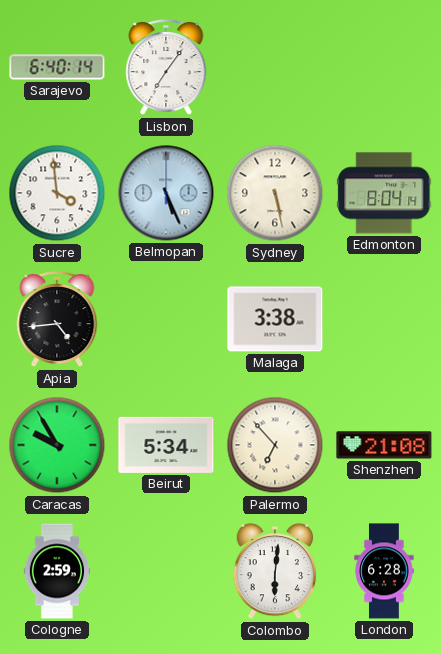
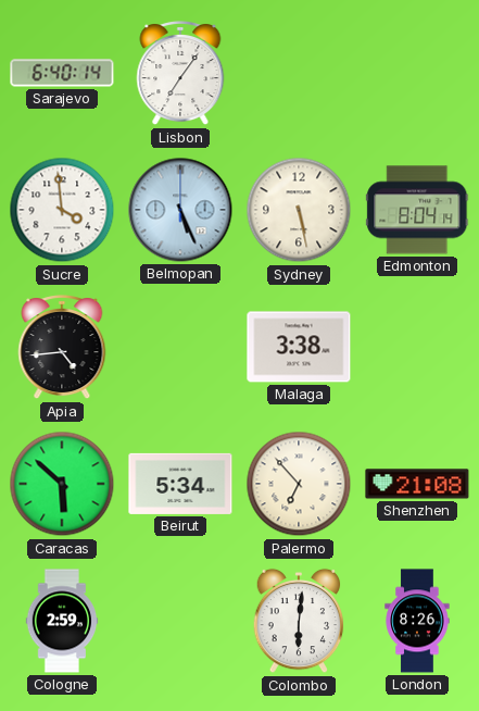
Caracas: 9:55 -> 5:52
London: 6:28 -> 8:26
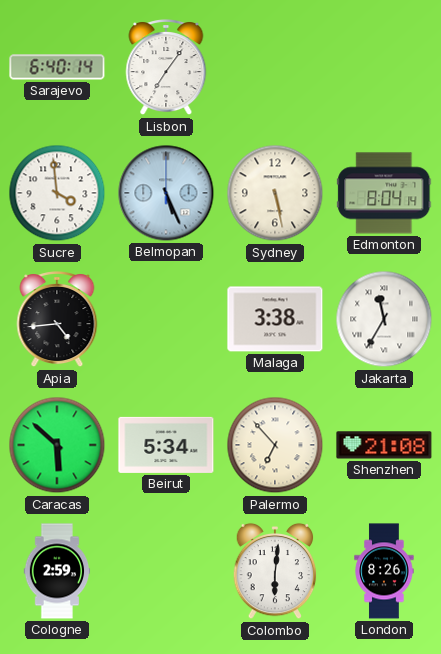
Jakarta: none -> 11:35
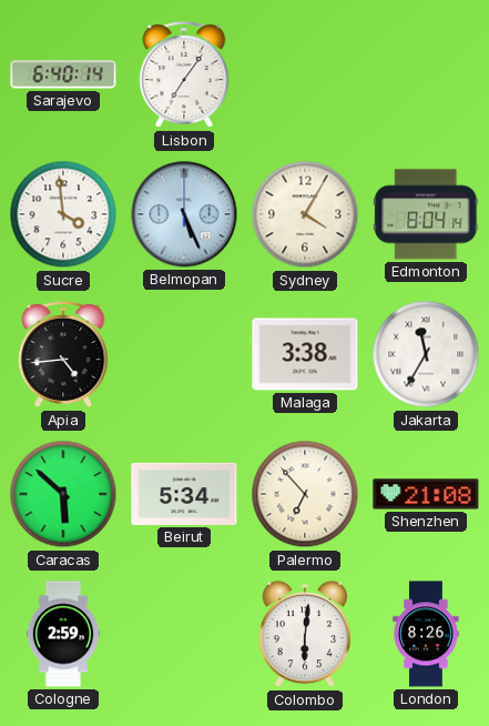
Sydney: 5:28 -> 4:05
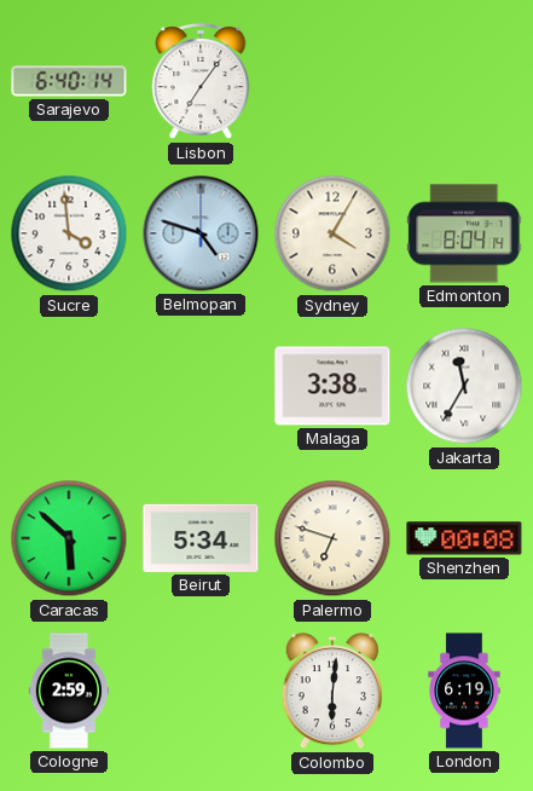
Belmopan: 5:26 -> 4:48
Apia: 4:44 -> none
Palermo: 6:53 -> 6:48
Shenzhen: 21:08 -> 00:08
London: 8:26 -> 6:19
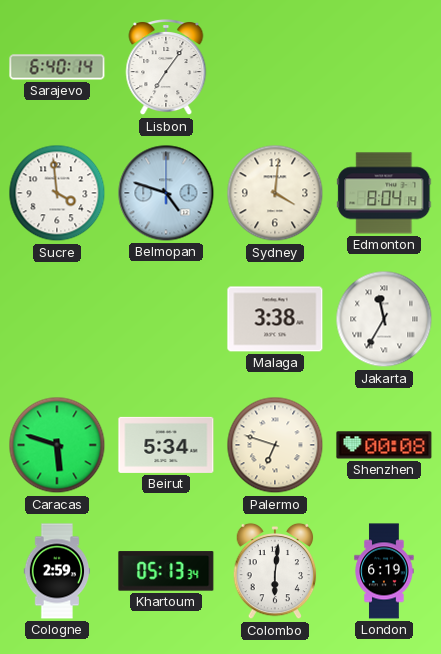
Sydney: 4:05 -> 4:01
Caracas: 5:52 -> 5:48
Khartoum: none -> 05:13
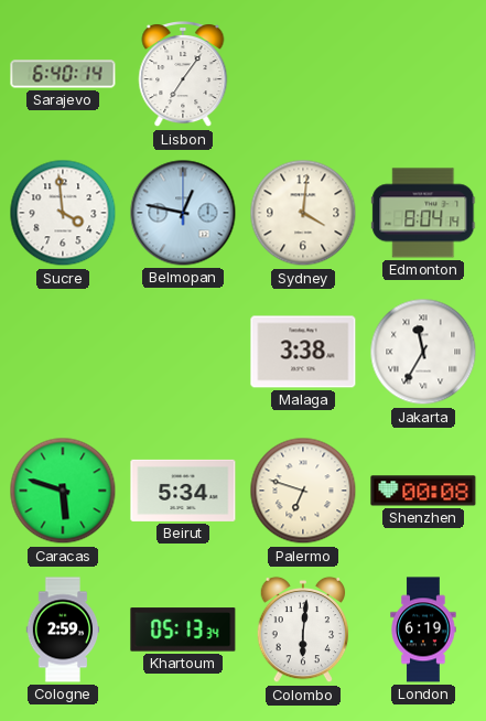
Belmopan: 4:48 -> 12:47
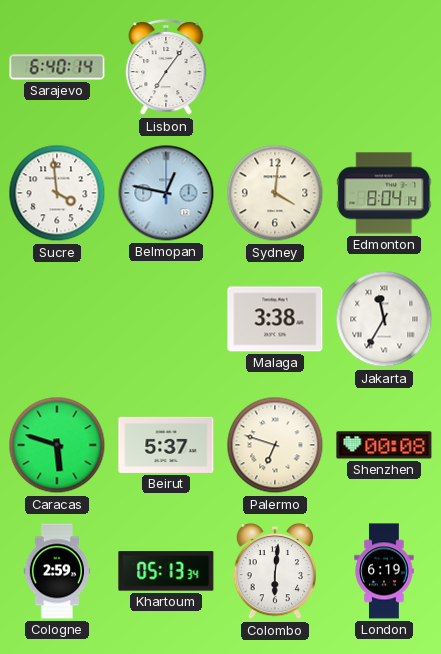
Beirut: 5:34 -> 5:37
